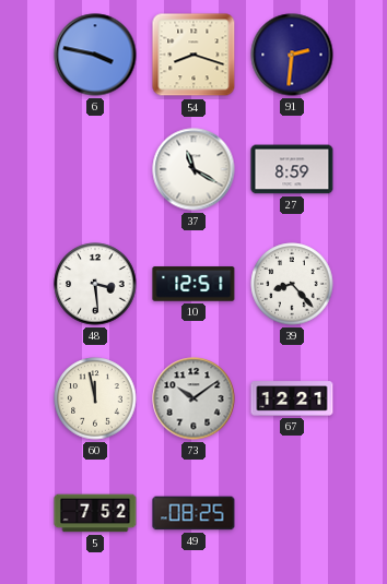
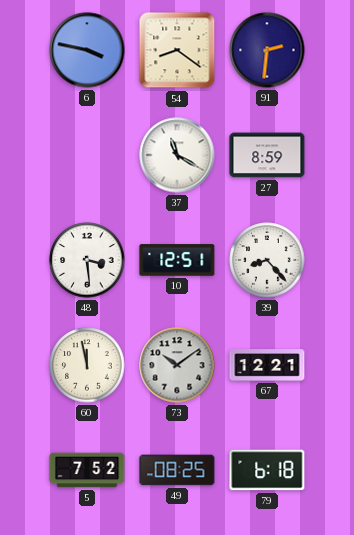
54: 8:18 -> 8:21
79: none -> 6:18
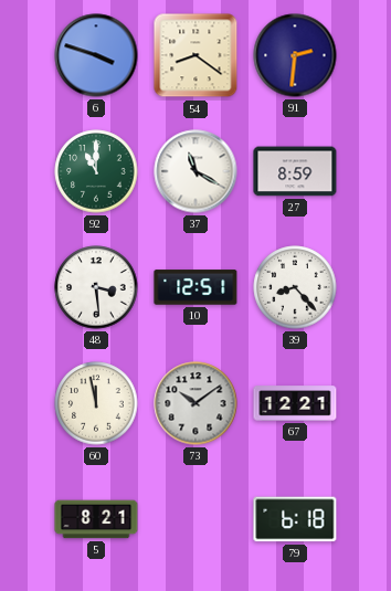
6: 3:47 -> 3:48
92: none -> 11:00
5: 7:52 -> 8:21
49: 08:25 -> none
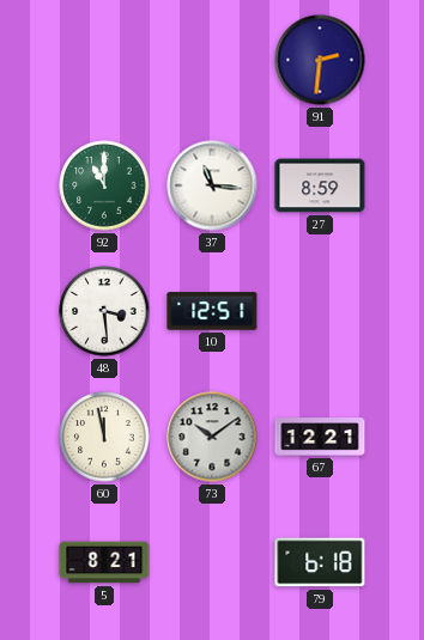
6: 3:48 -> none
54: 8:21 -> none
37: 11:20 -> 11:16
39: 8:23 -> none
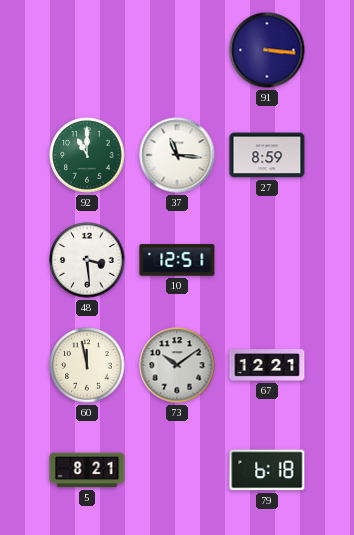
91: 2:31 -> 3:16
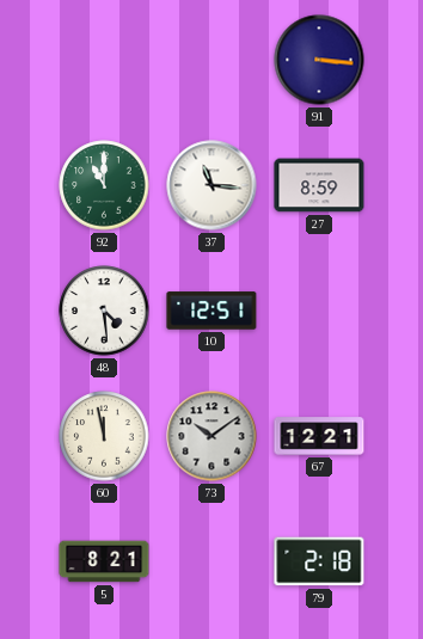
48: 3:29 -> 4:29
79: 6:18 -> 2:18
